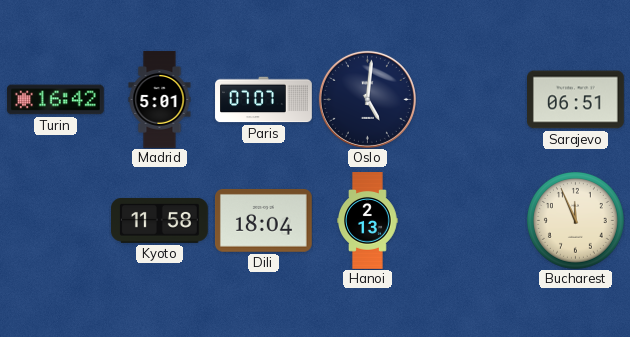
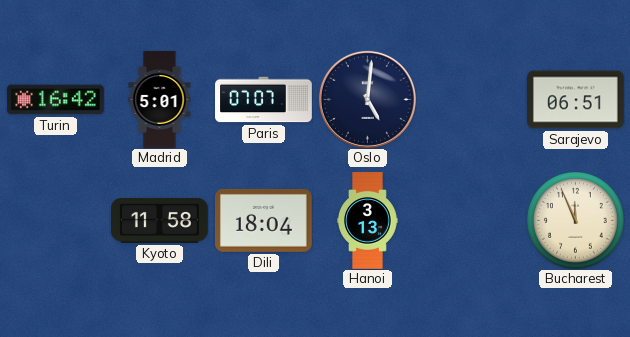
Hanoi: 2:13 -> 3:13
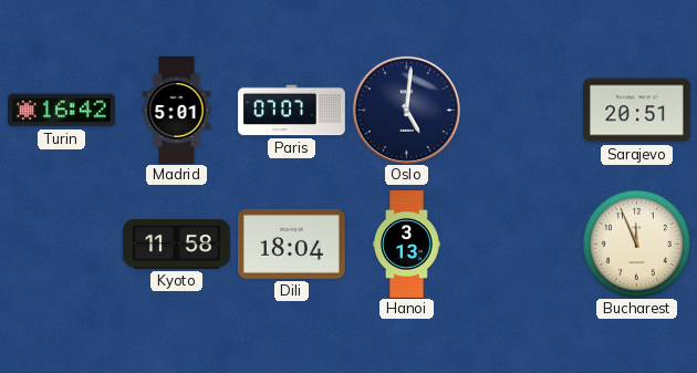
Sarajevo: 06:51 -> 20:51
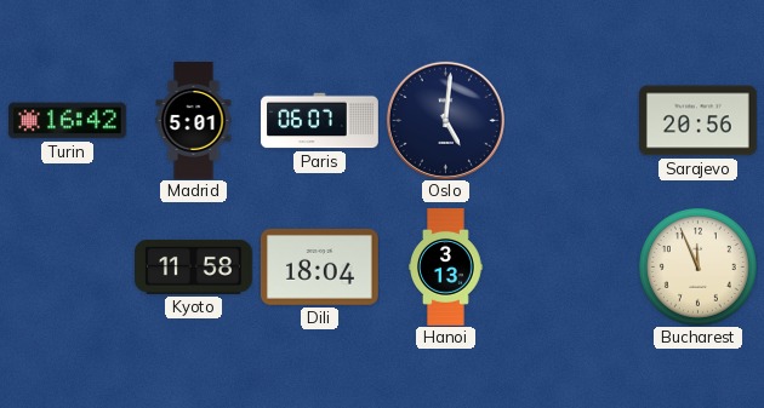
Paris: 07:07 -> 06:07
Sarajevo: 20:51 -> 20:56
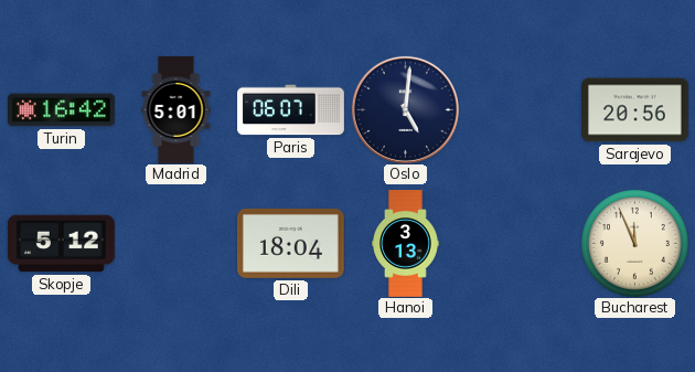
Skopje: none -> 5:12
Kyoto: 11:58 -> none
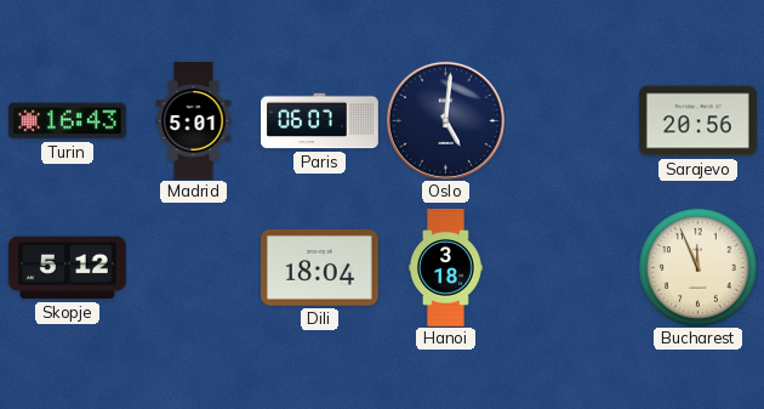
Turin: 16:42 -> 16:43
Hanoi: 3:13 -> 3:18
